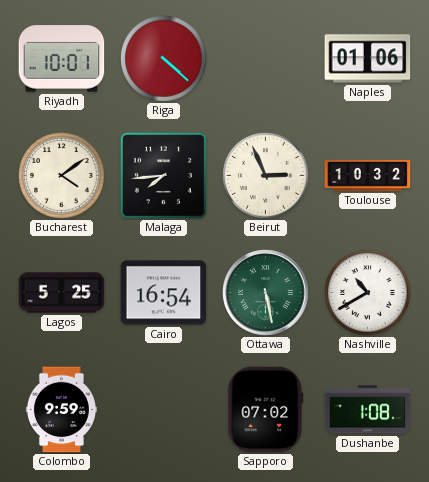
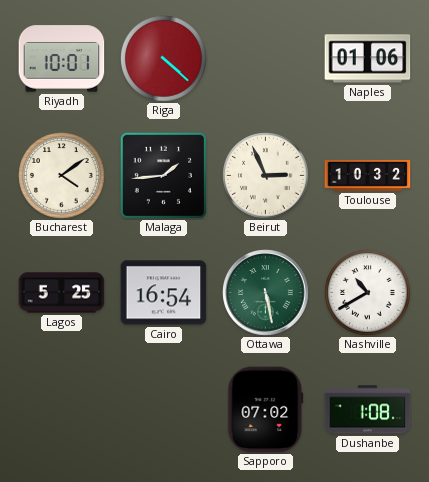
Malaga: 7:44 -> 1:44
Colombo: 9:59 -> none
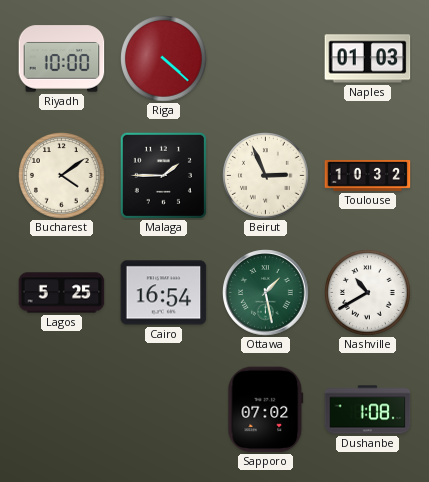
Riyadh: 10:01 -> 10:00
Naples: 01:06 -> 01:03
Malaga: 1:44 -> 1:45
Ottawa: 5:28 -> 1:28
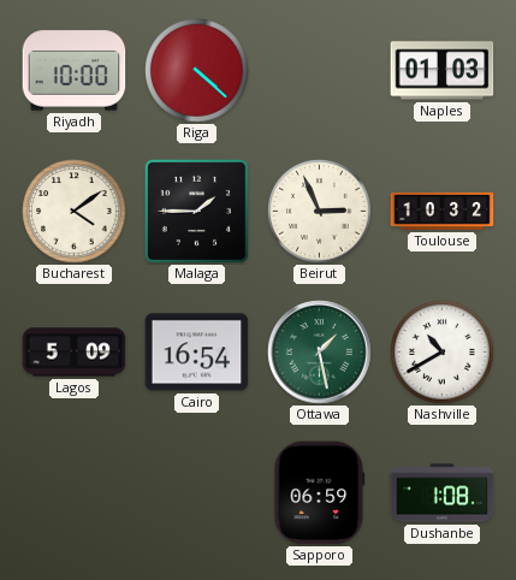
Lagos: 5:25 -> 5:09
Sapporo: 07:02 -> 06:59
